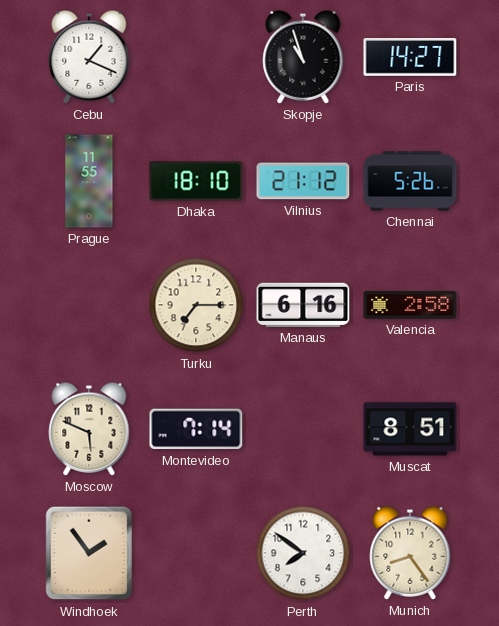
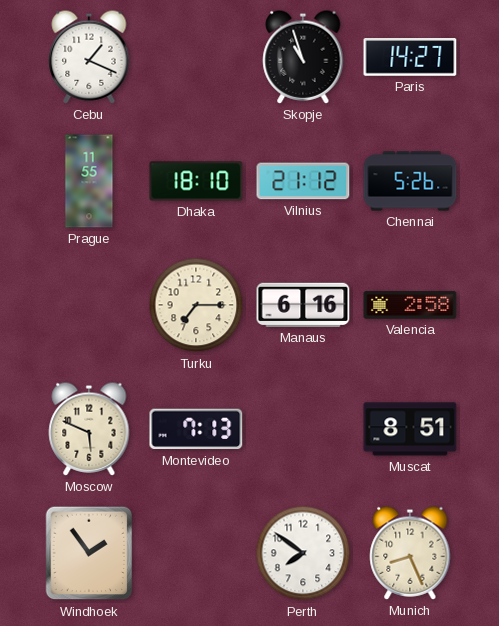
Montevideo: 7:14 -> 7:13
Munich: 8:24 -> 8:26
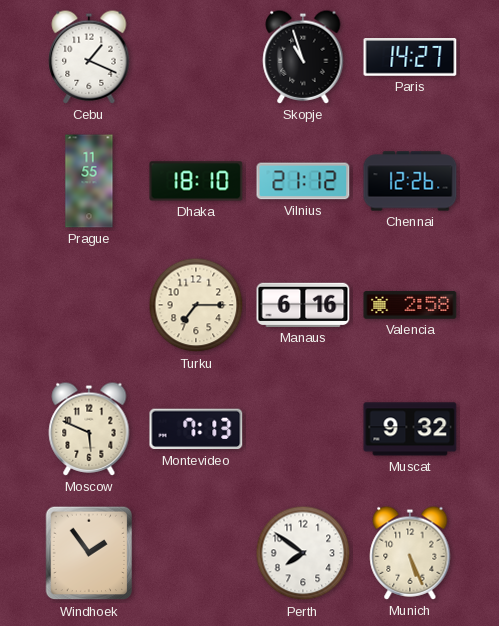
Chennai: 5:26 -> 12:26
Muscat: 8:51 -> 9:32
Munich: 8:26 -> 5:26
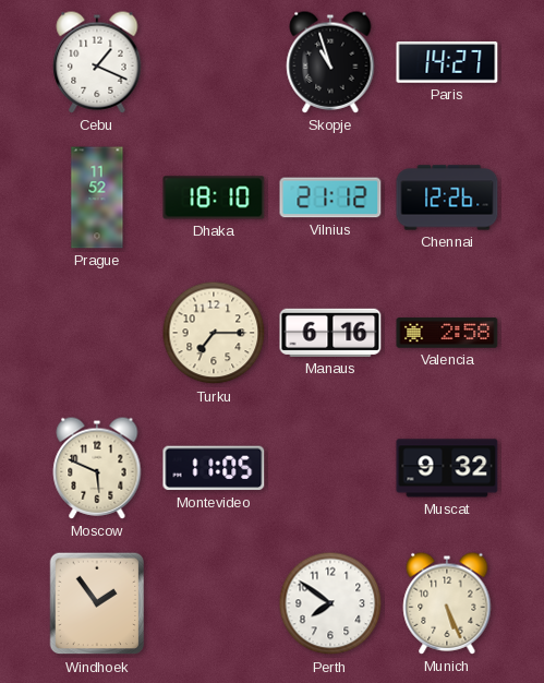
Prague: 11:55 -> 11:52
Montevideo: 7:13 -> 11:05
